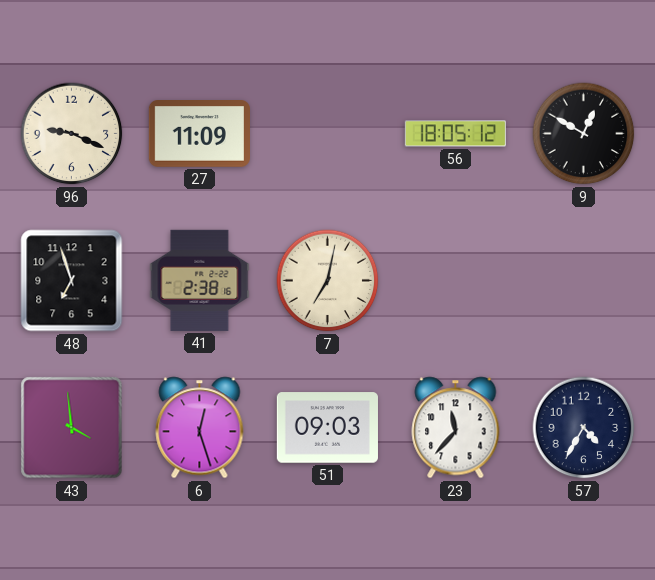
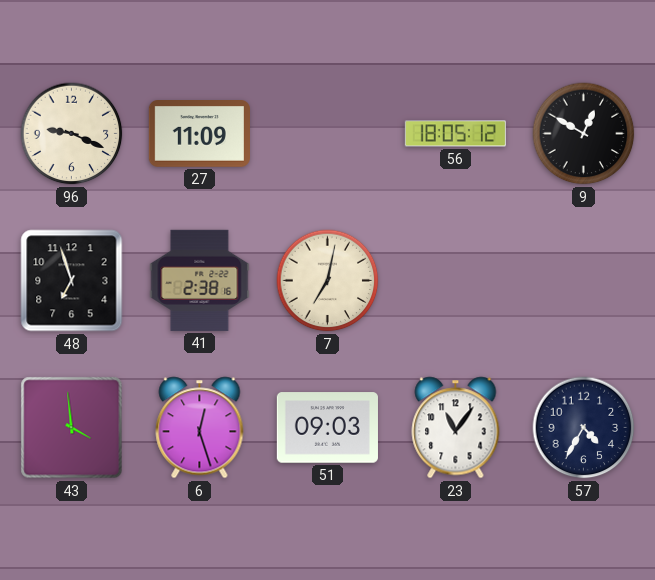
23: 11:37 -> 11:06
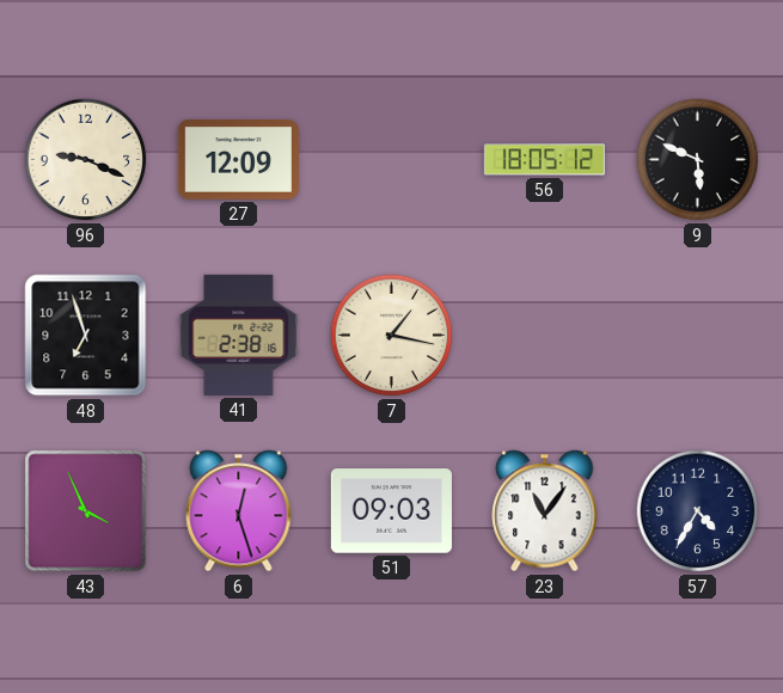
27: 11:09 -> 12:09
9: 12:50 -> 5:49
7: 7:02 -> 1:17
43: 3:59 -> 3:56
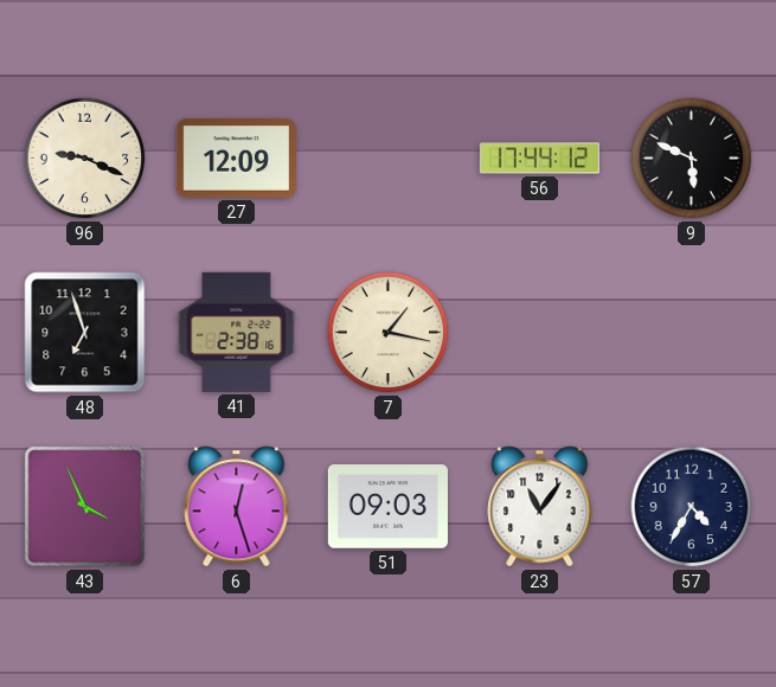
56: 18:05 -> 17:44
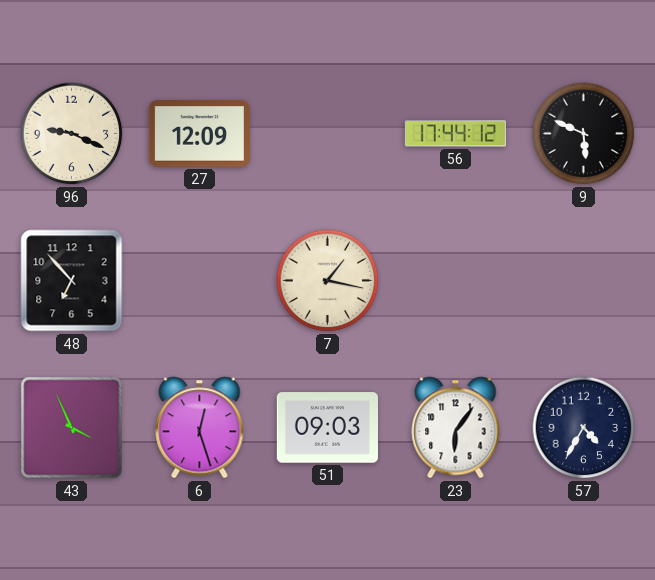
48: 6:57 -> 6:53
41: 2:38 -> none
23: 11:06 -> 6:06
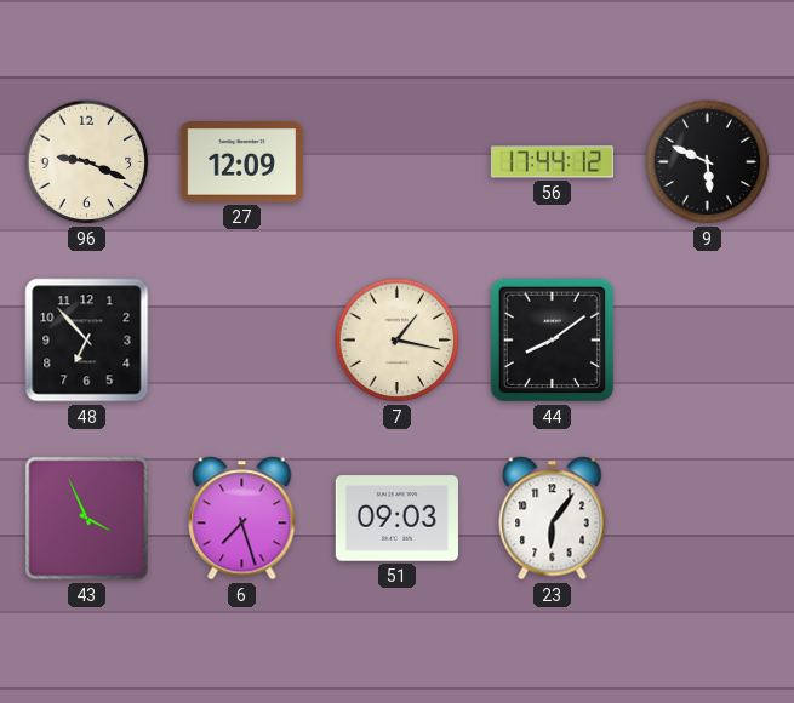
44: none -> 8:09
6: 12:27 -> 7:27
57: 4:35 -> none
